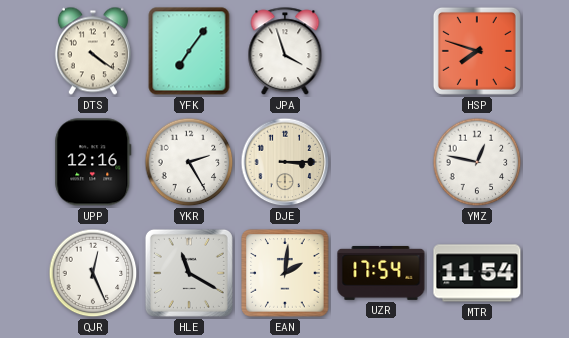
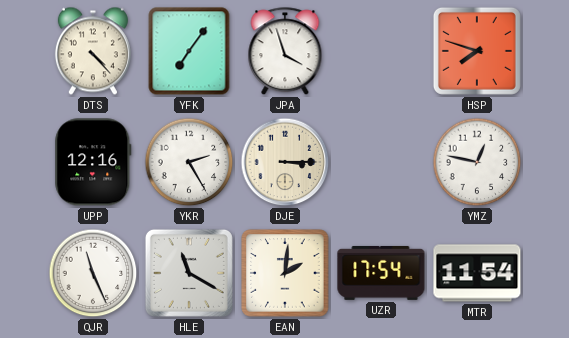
DTS: 4:21 -> 4:23
QJR: 12:26 -> 11:26
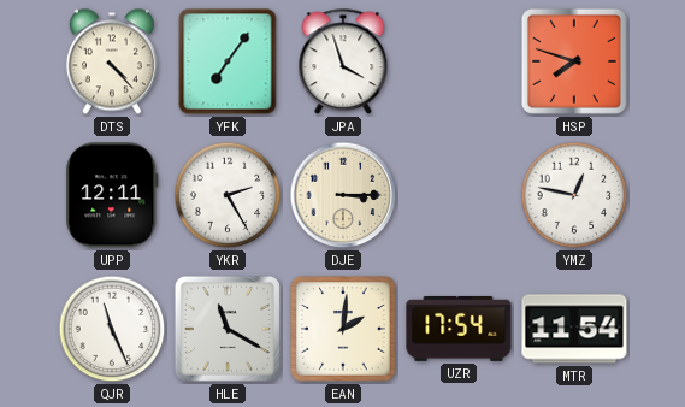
UPP: 12:16 -> 12:11
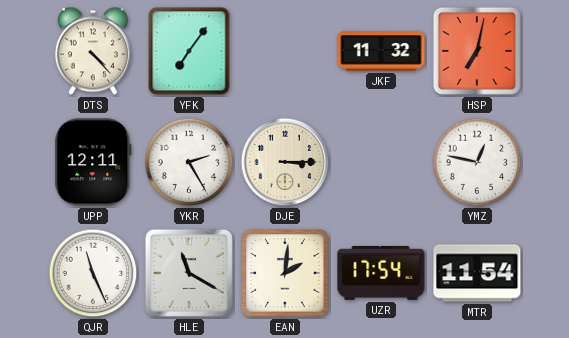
JPA: 3:57 -> none
JKF: none -> 11:32
HSP: 7:48 -> 7:02
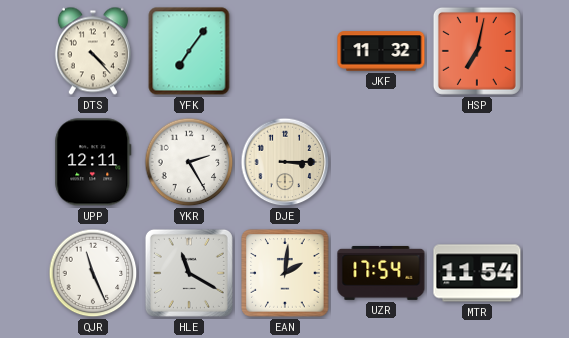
YMZ: 12:47 -> none
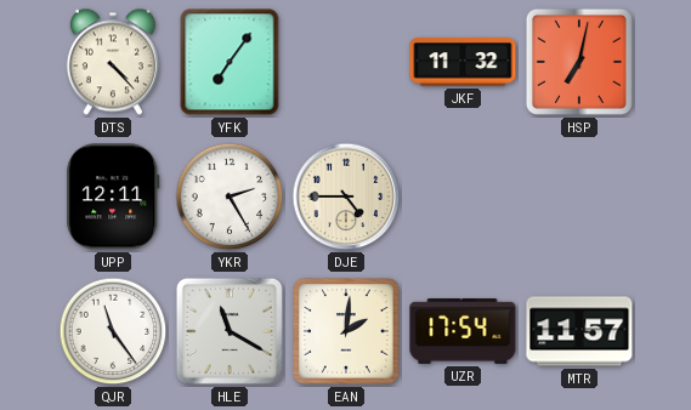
DJE: 3:15 -> 4:45
QJR: 11:26 -> 11:24
MTR: 11:54 -> 11:57
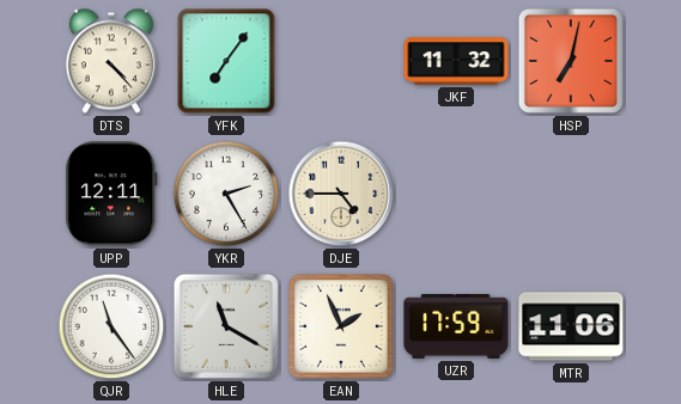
EAN: 2:01 -> 1:56
UZR: 17:54 -> 17:59
MTR: 11:57 -> 11:06
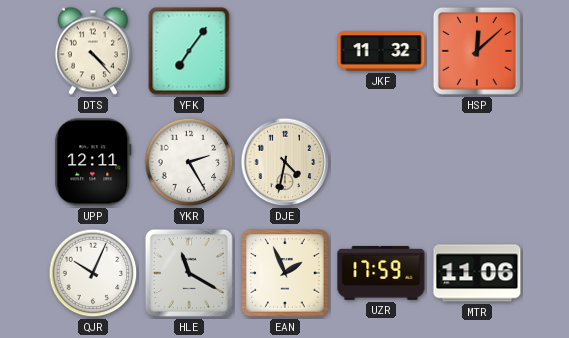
HSP: 7:02 -> 12:08
DJE: 4:45 -> 4:32
QJR: 11:24 -> 10:04
